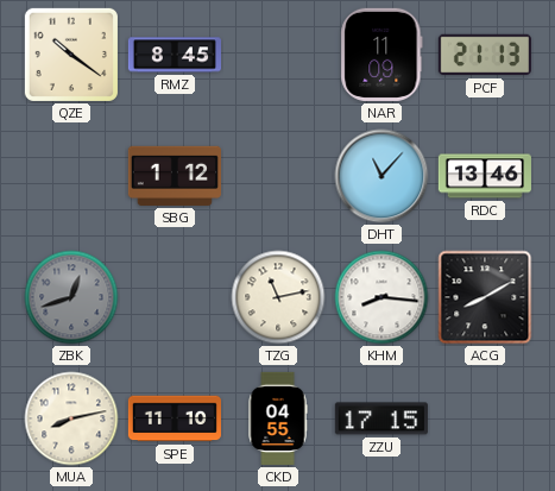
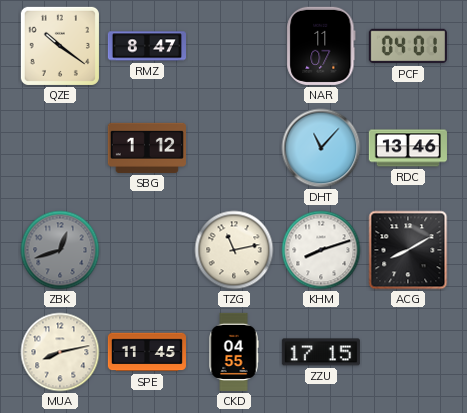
RMZ: 8:45 -> 8:47
NAR: 11:09 -> 11:07
PCF: 21:13 -> 04:01
KHM: 8:16 -> 8:12
SPE: 11:10 -> 11:45
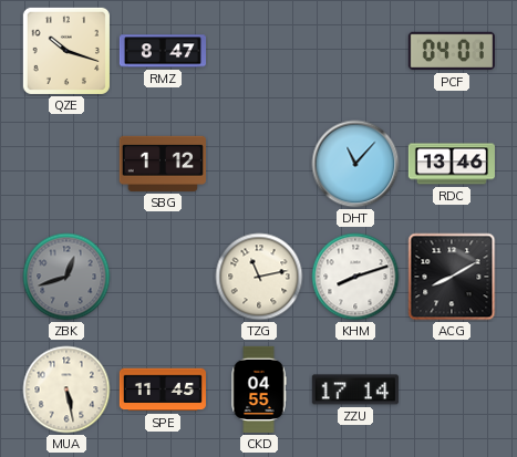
QZE: 10:21 -> 10:18
NAR: 11:07 -> none
MUA: 8:13 -> 5:28
ZZU: 17:15 -> 17:14
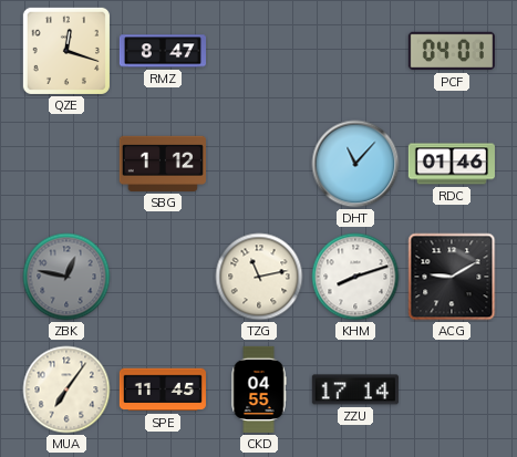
QZE: 10:18 -> 12:18
RDC: 13:46 -> 01:46
ZBK: 12:42 -> 12:47
ACG: 8:10 -> 9:10
MUA: 5:28 -> 7:06
